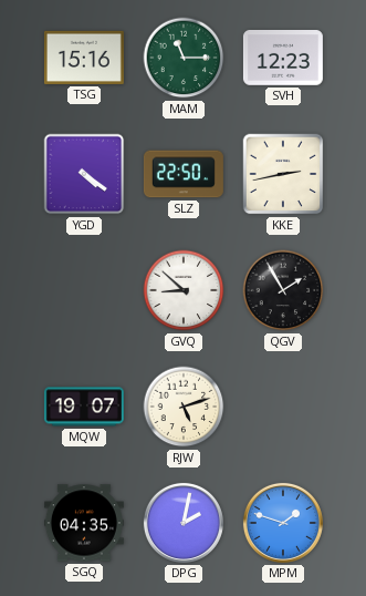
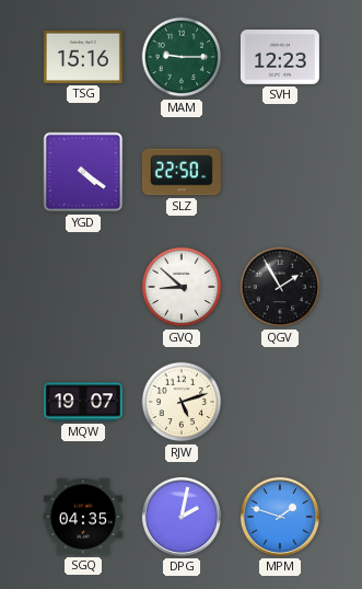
MAM: 11:15 -> 9:15
KKE: 2:43 -> none
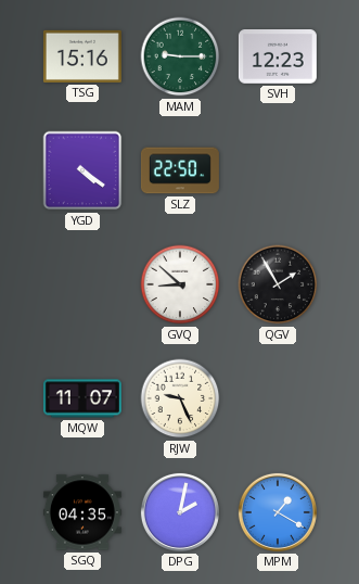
MQW: 19:07 -> 11:07
RJW: 5:12 -> 9:26
MPM: 1:48 -> 1:20
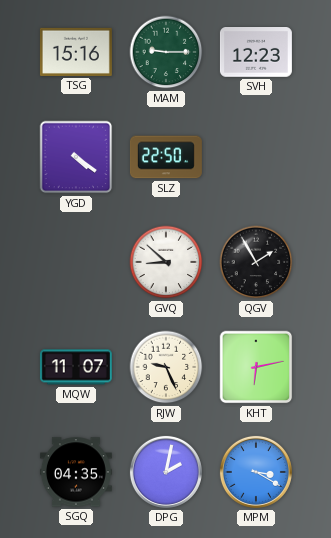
KHT: none -> 6:13
MPM: 1:20 -> 3:20
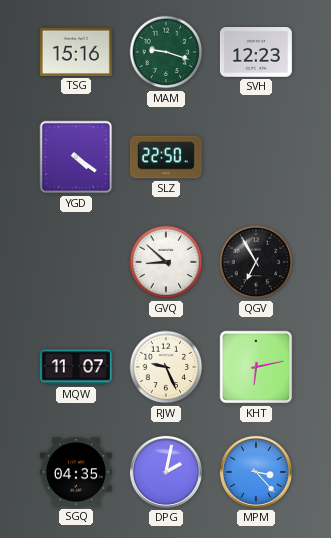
MAM: 9:15 -> 9:18
QGV: 1:55 -> 6:55
MPM: 3:20 -> 3:23
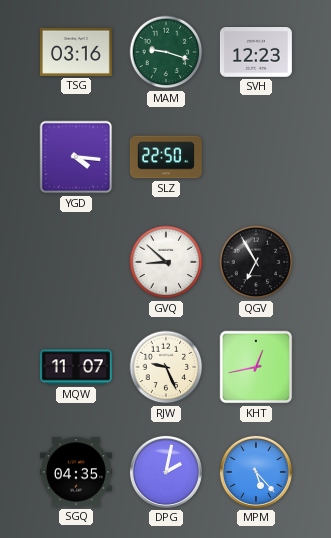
TSG: 15:16 -> 03:16
YGD: 4:21 -> 4:16
KHT: 6:13 -> 12:43
MPM: 3:23 -> 5:23
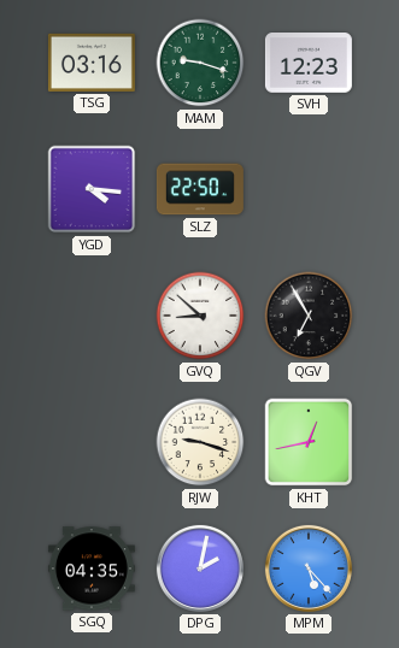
MQW: 11:07 -> none
RJW: 9:26 -> 9:18
